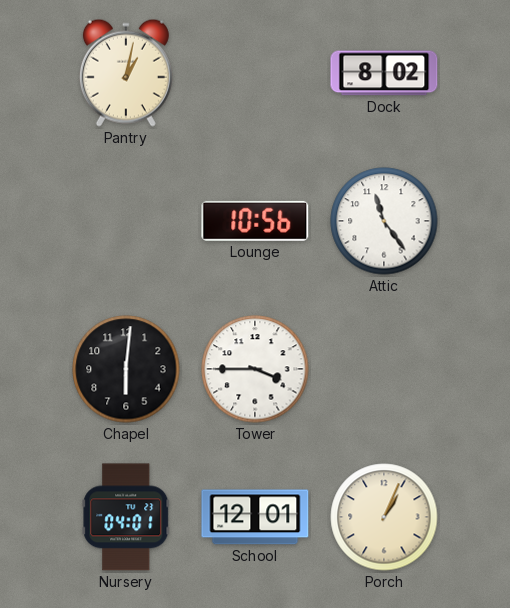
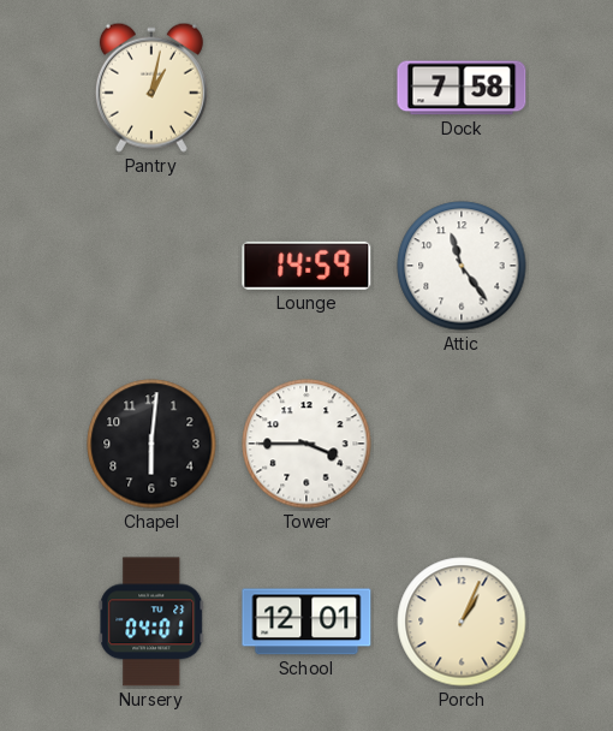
Dock: 8:02 -> 7:58
Lounge: 10:56 -> 14:59
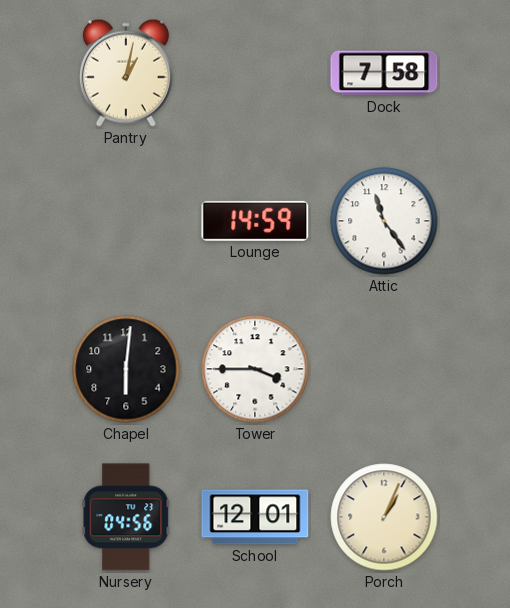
Nursery: 04:01 -> 04:56
